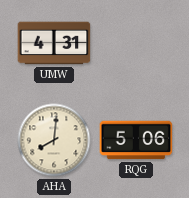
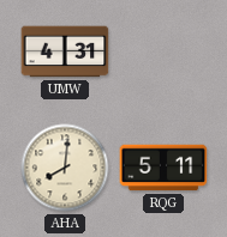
RQG: 5:06 -> 5:11
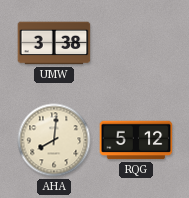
UMW: 4:31 -> 3:38
RQG: 5:11 -> 5:12
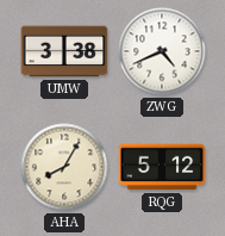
ZWG: none -> 4:41
AHA: 8:01 -> 8:05
